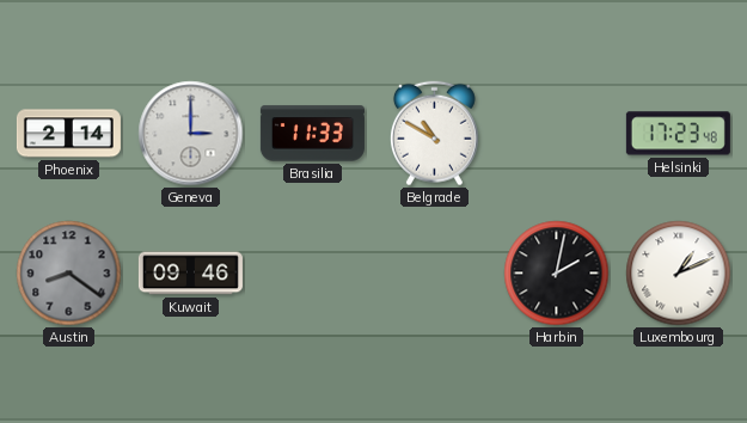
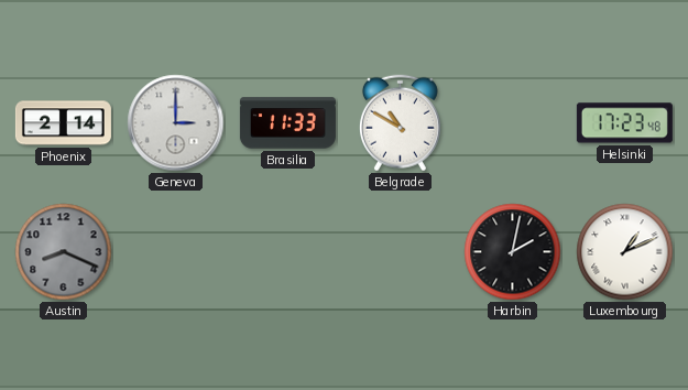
Austin: 8:21 -> 8:19
Kuwait: 09:46 -> none
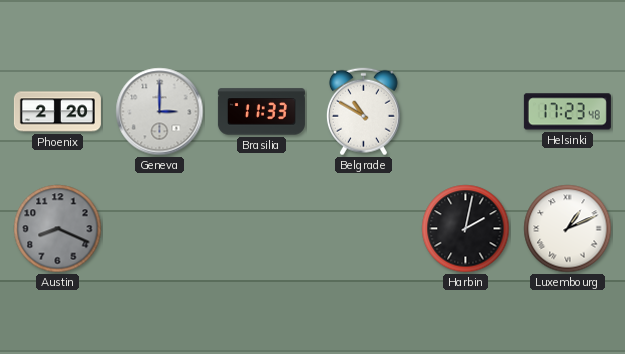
Phoenix: 2:14 -> 2:20
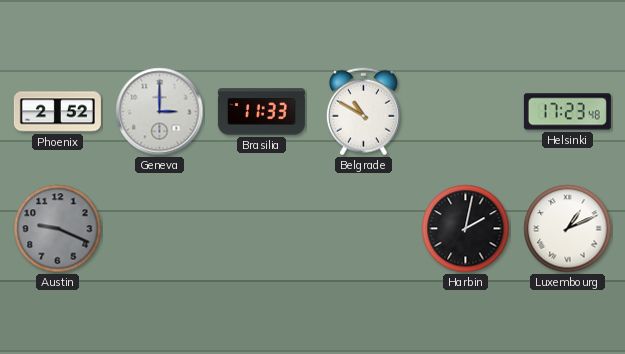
Phoenix: 2:20 -> 2:52
Austin: 8:19 -> 9:19
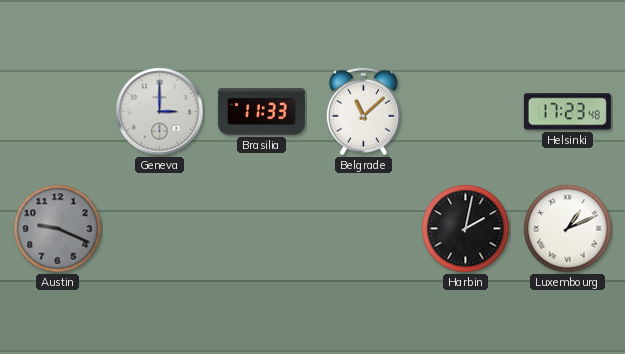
Phoenix: 2:52 -> none
Belgrade: 10:50 -> 11:08
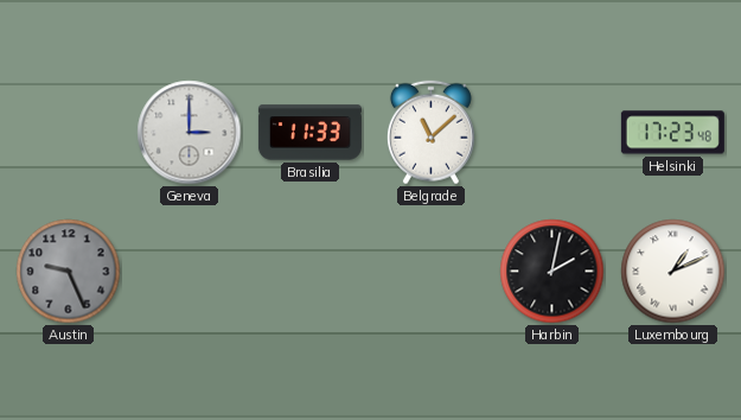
Austin: 9:19 -> 9:26
